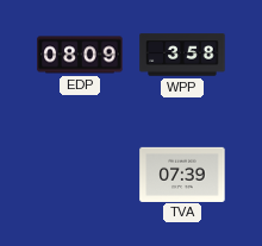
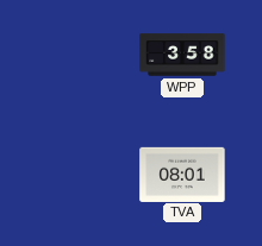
EDP: 08:09 -> none
TVA: 07:39 -> 08:01
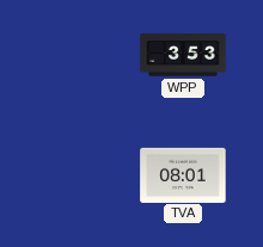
WPP: 3:58 -> 3:53
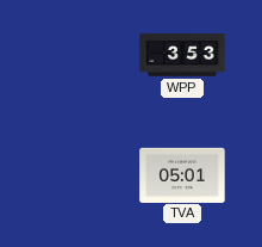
TVA: 08:01 -> 05:01
